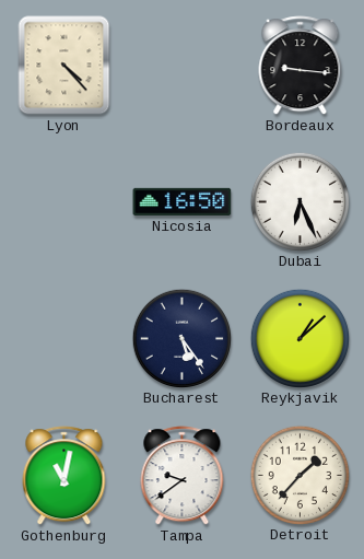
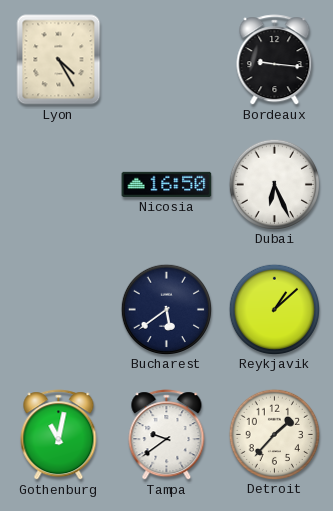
Lyon: 4:23 -> 4:25
Bucharest: 5:24 -> 5:39
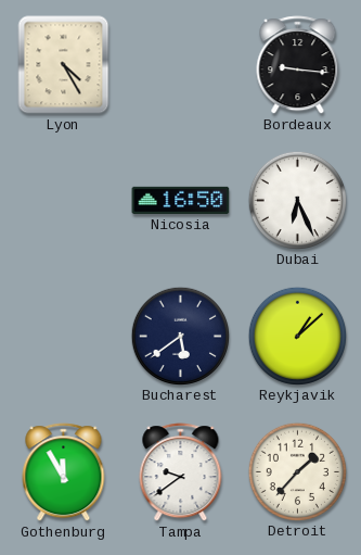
Gothenburg: 11:02 -> 11:55
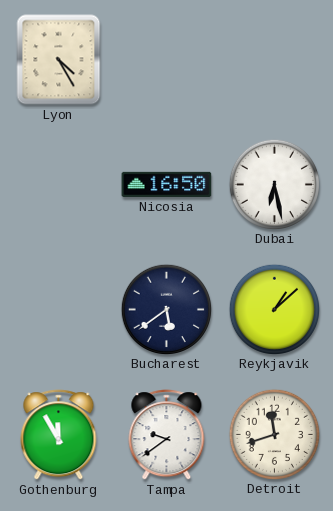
Bordeaux: 9:16 -> none
Dubai: 6:26 -> 6:28
Detroit: 1:37 -> 11:42
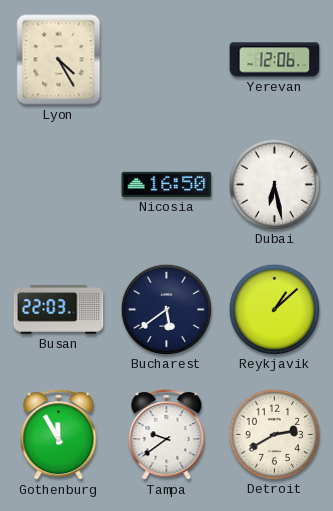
Yerevan: none -> 12:06
Busan: none -> 22:03
Detroit: 11:42 -> 2:40
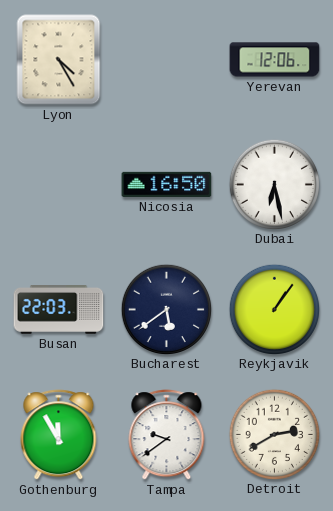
Reykjavik: 1:08 -> 1:06
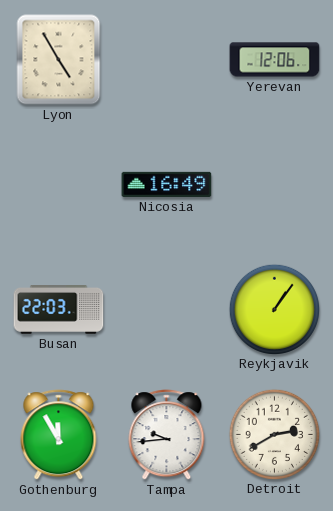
Lyon: 4:25 -> 4:55
Nicosia: 16:50 -> 16:49
Dubai: 6:28 -> none
Bucharest: 5:39 -> none
Tampa: 9:39 -> 9:44
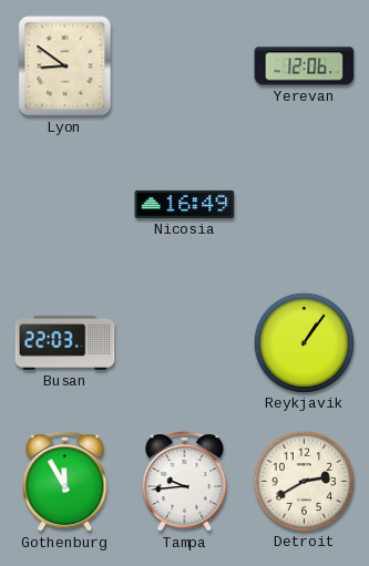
Lyon: 4:55 -> 8:51
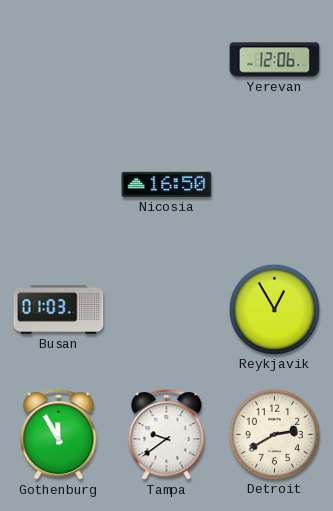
Lyon: 8:51 -> none
Nicosia: 16:49 -> 16:50
Busan: 22:03 -> 01:03
Reykjavik: 1:06 -> 12:55
Tampa: 9:44 -> 9:39
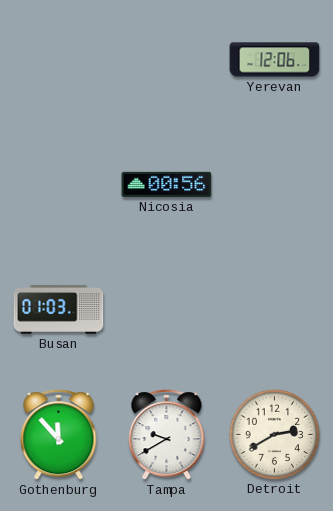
Nicosia: 16:50 -> 00:56
Reykjavik: 12:55 -> none
Gothenburg: 11:55 -> 11:53
Tampa: 9:39 -> 9:40
